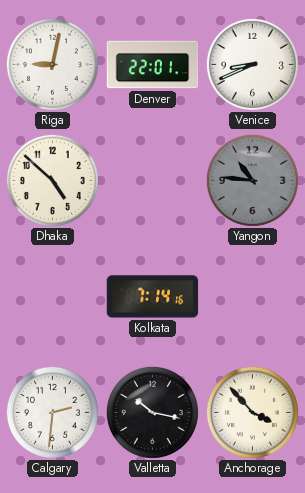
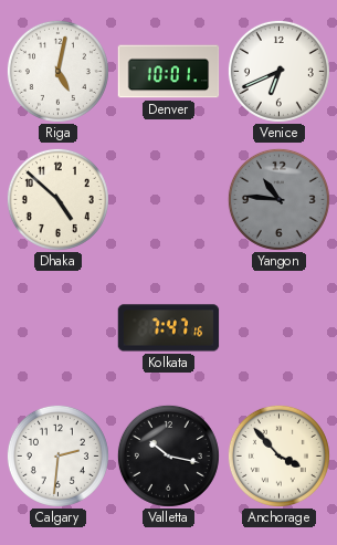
Riga: 9:02 -> 5:02
Denver: 22:01 -> 10:01
Venice: 8:41 -> 6:41
Kolkata: 7:14 -> 7:47
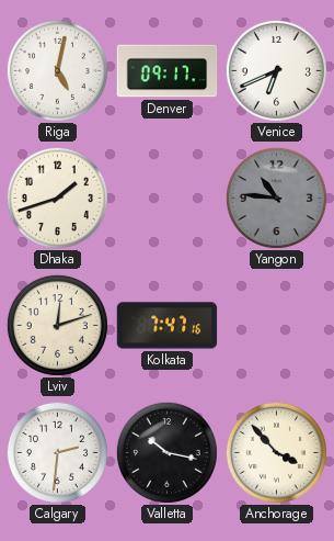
Denver: 10:01 -> 09:17
Dhaka: 4:52 -> 1:42
Lviv: none -> 12:12
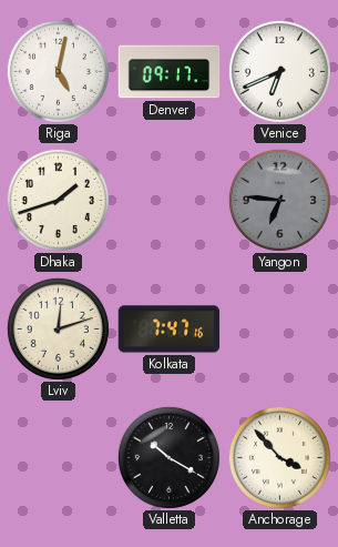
Yangon: 10:46 -> 6:46
Calgary: 2:31 -> none
Valletta: 10:17 -> 10:20
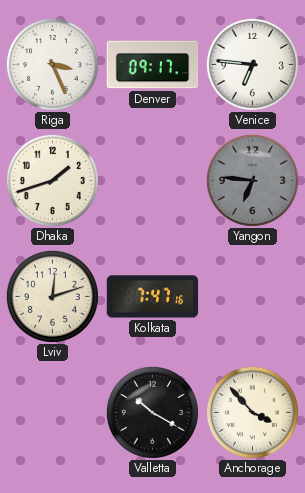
Riga: 5:02 -> 3:26
Venice: 6:41 -> 6:46
